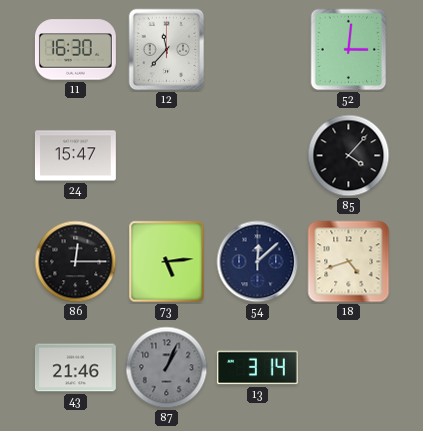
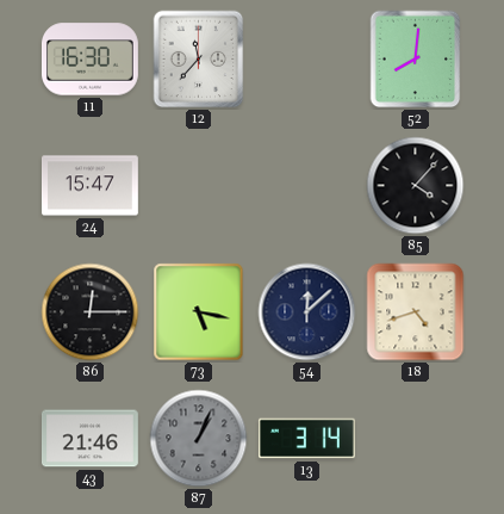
52: 3:01 -> 8:01
73: 5:14 -> 5:17
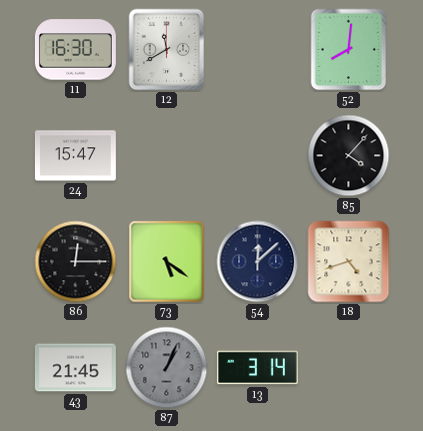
12: 11:37 -> 11:40
73: 5:17 -> 5:21
43: 21:46 -> 21:45
